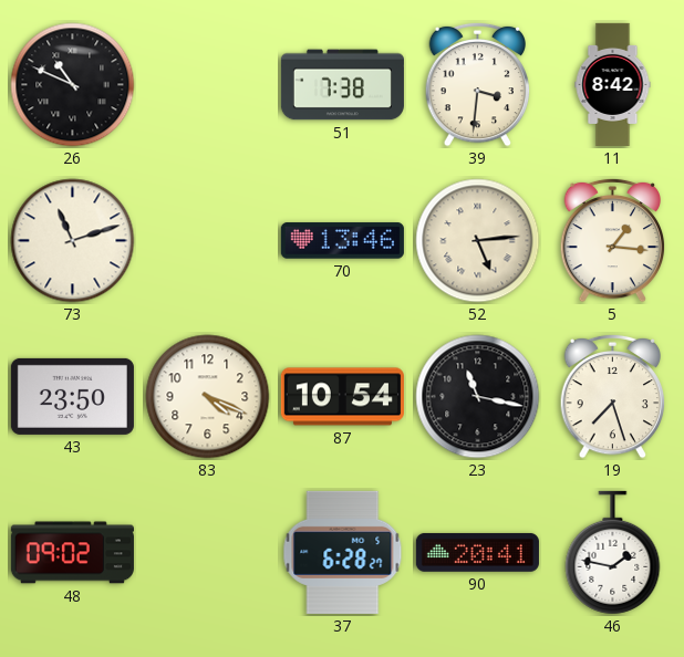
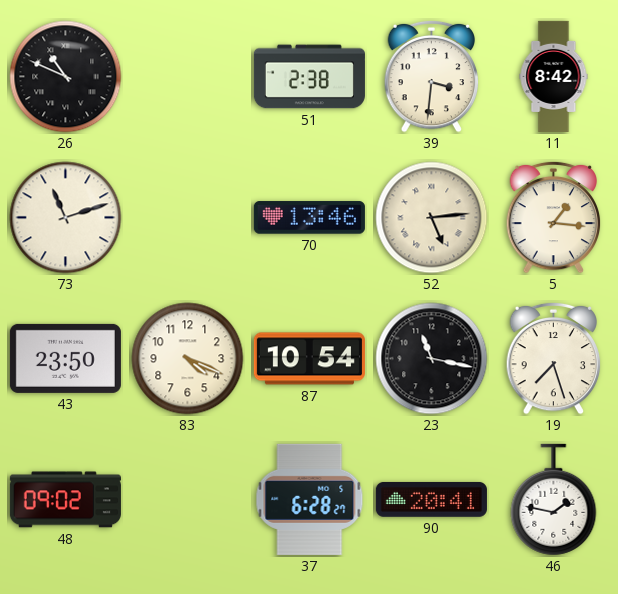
51: 7:38 -> 2:38
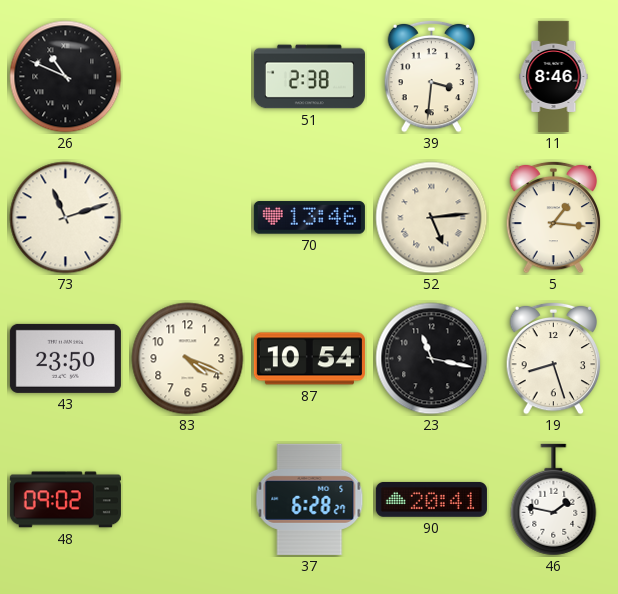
11: 8:42 -> 8:46
19: 7:27 -> 8:27
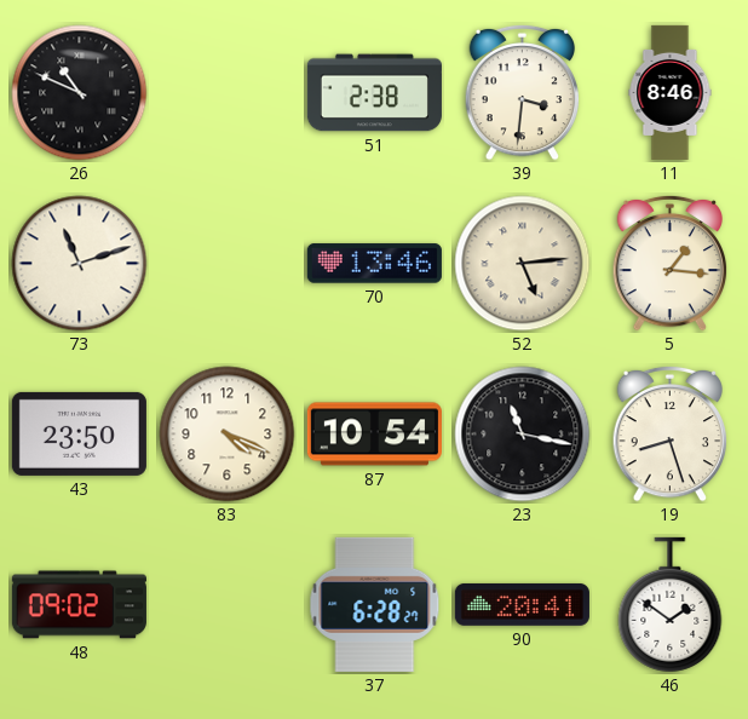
46: 1:47 -> 1:51
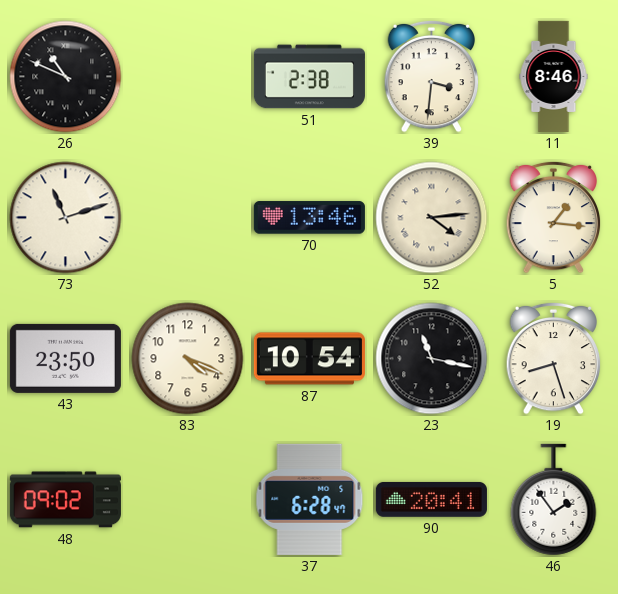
52: 5:14 -> 4:14
37: 6:28:27 -> 6:28:47
46: 1:51 -> 1:54
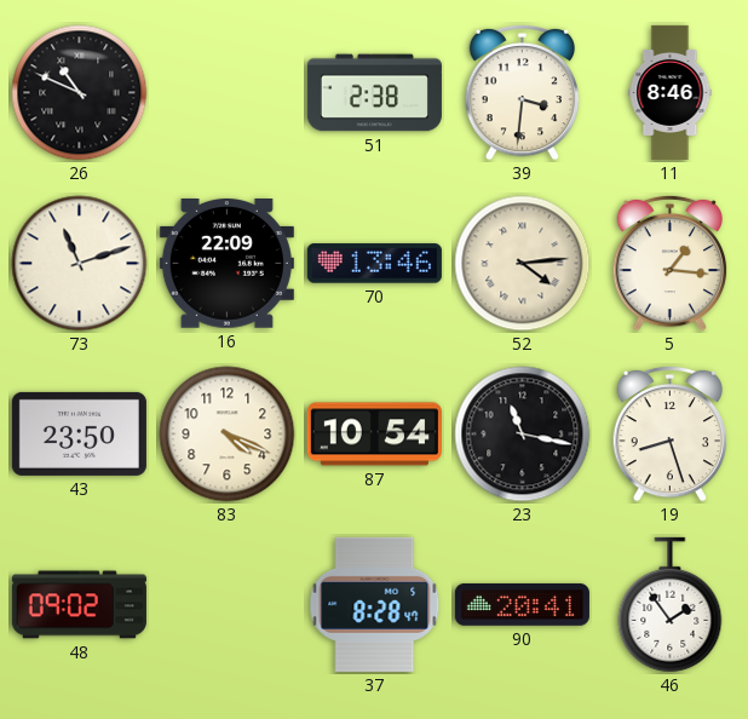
16: none -> 22:09
37: 6:28 -> 8:28
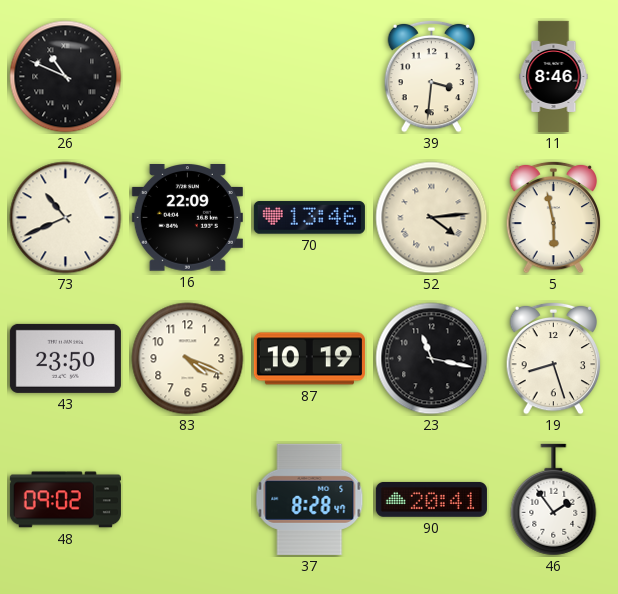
51: 2:38 -> none
73: 11:12 -> 10:41
5: 1:16 -> 5:58
87: 10:54 -> 10:19
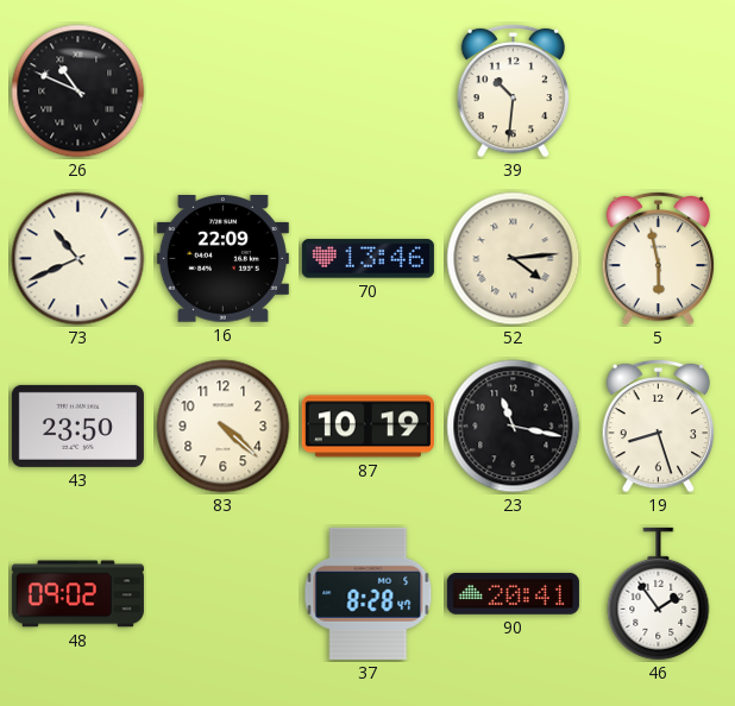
39: 3:31 -> 10:31
11: 8:46 -> none
83: 4:19 -> 4:22
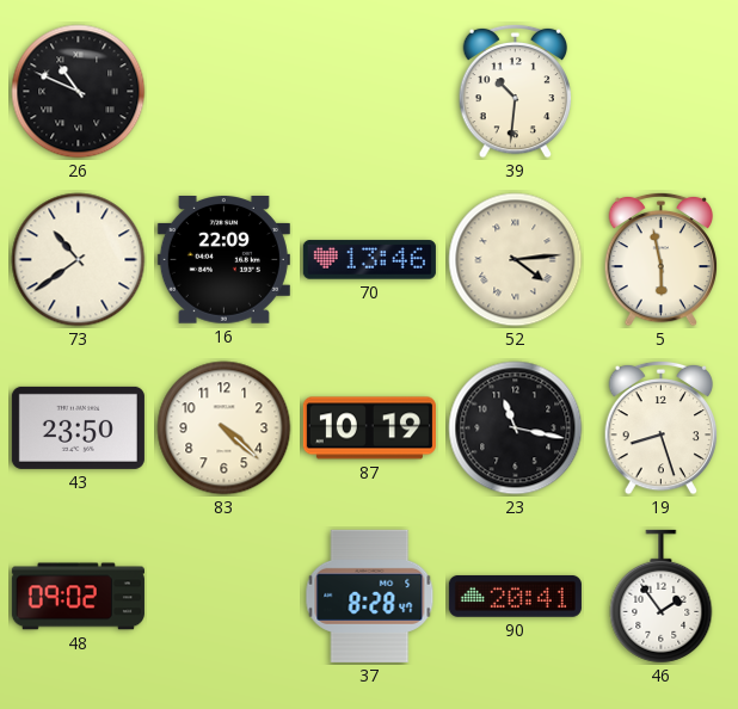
73: 10:41 -> 10:39
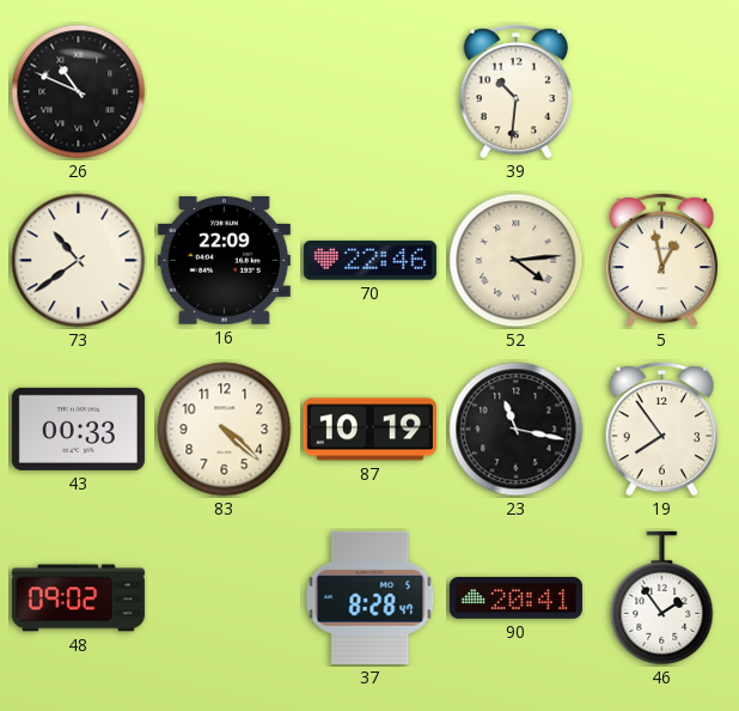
70: 13:46 -> 22:46
5: 5:58 -> 12:58
43: 23:50 -> 00:33
19: 8:27 -> 7:54
